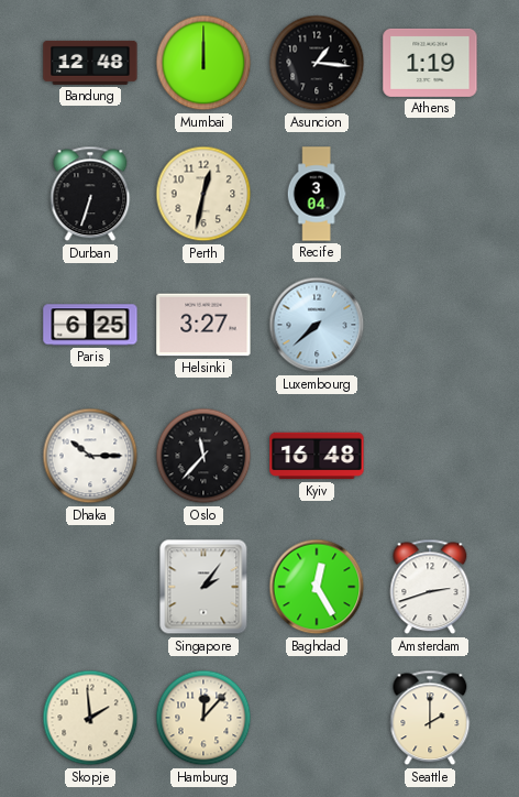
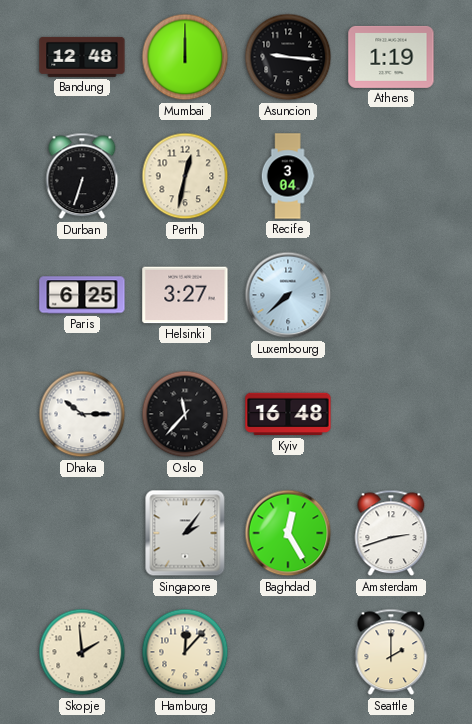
Asuncion: 1:16 -> 9:16
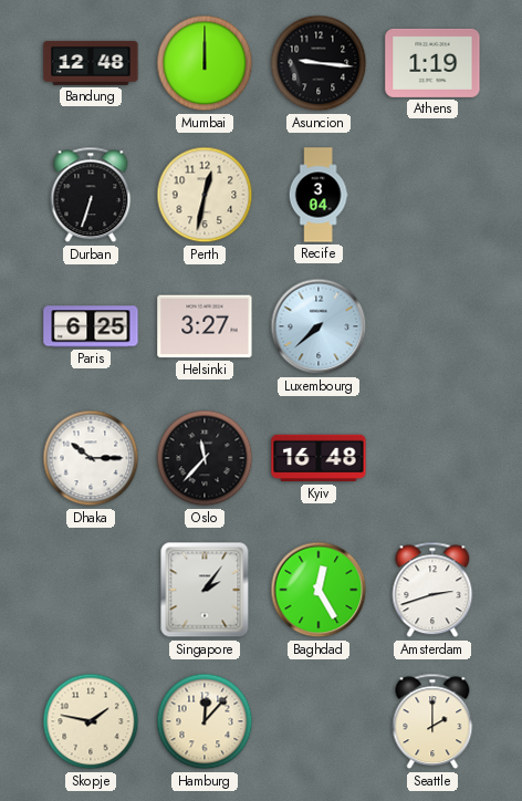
Skopje: 1:59 -> 1:47
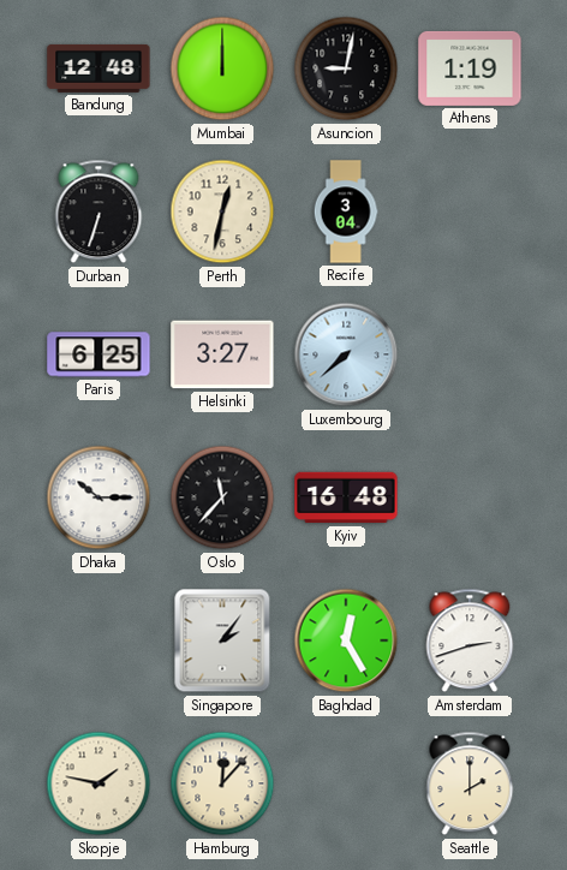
Asuncion: 9:16 -> 9:02
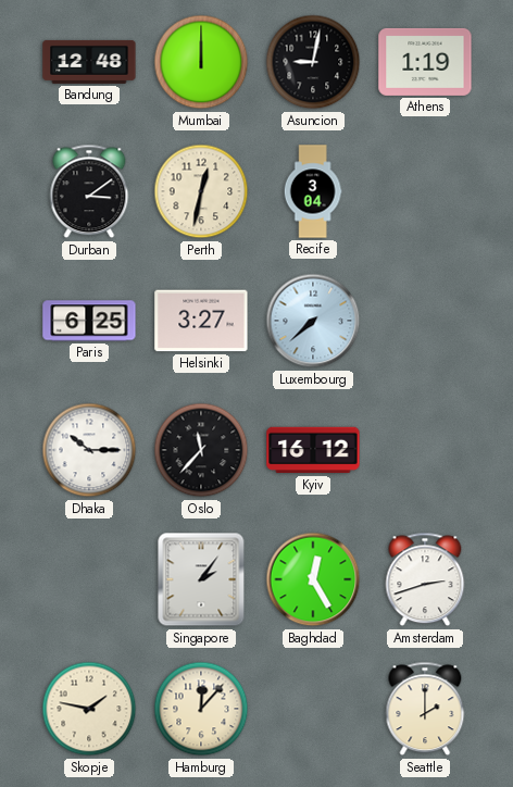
Durban: 6:33 -> 3:09
Kyiv: 16:48 -> 16:12
